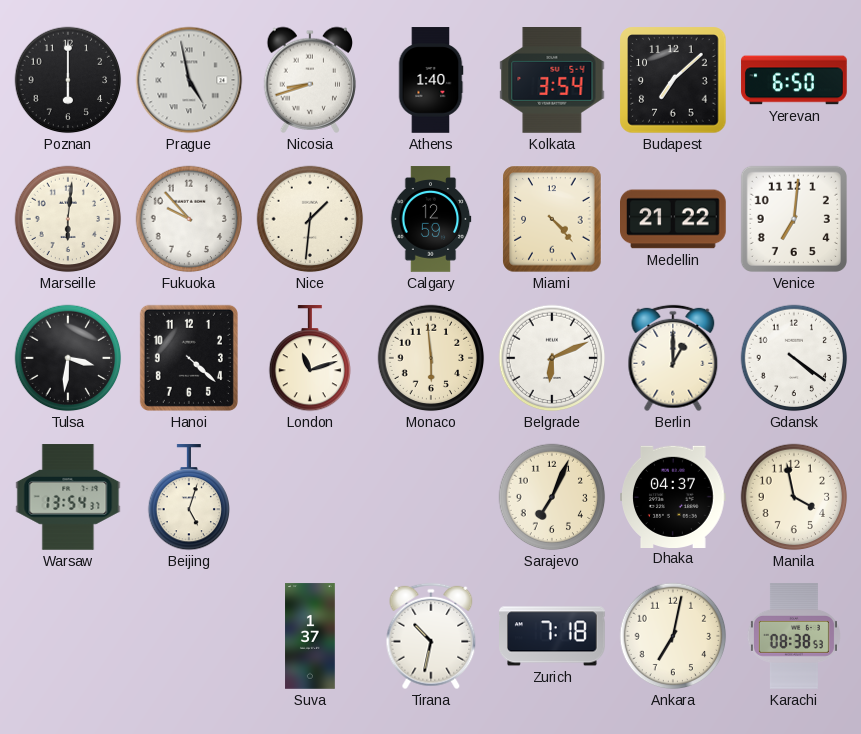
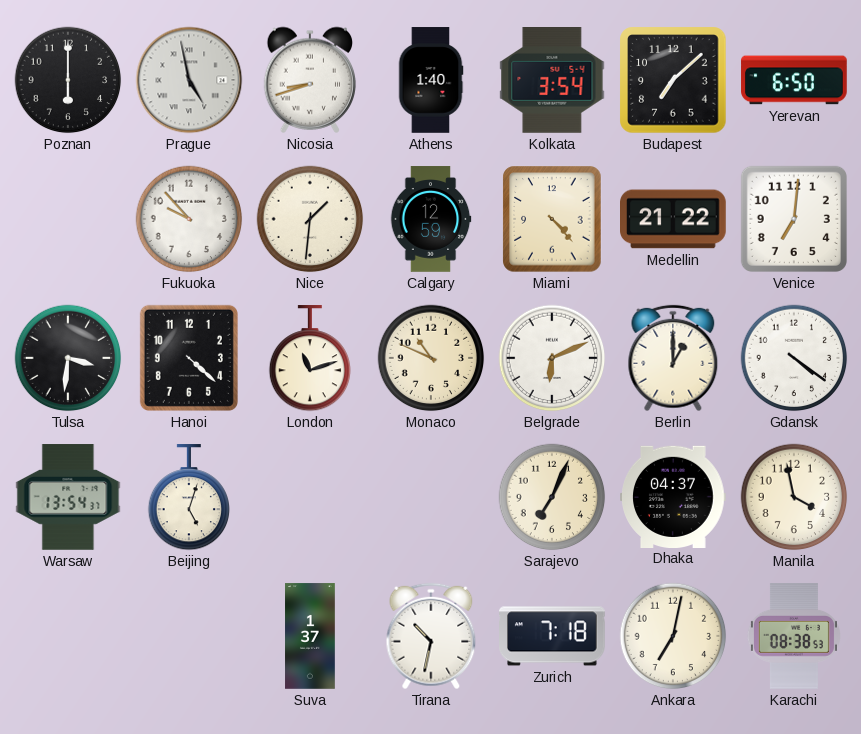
Marseille: 6:01 -> none
Monaco: 5:59 -> 10:49
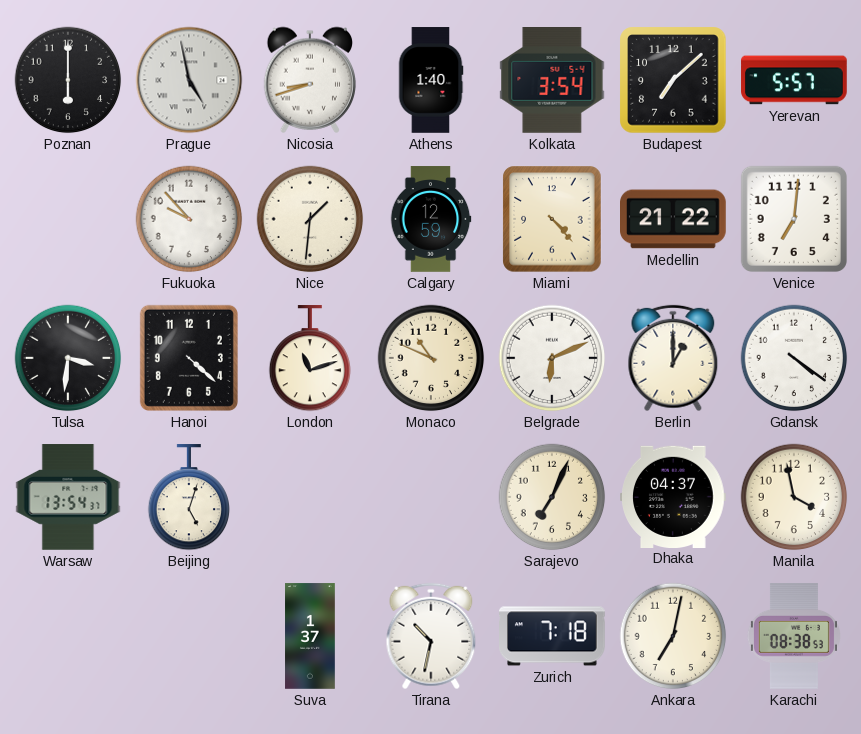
Yerevan: 6:50 -> 5:57
